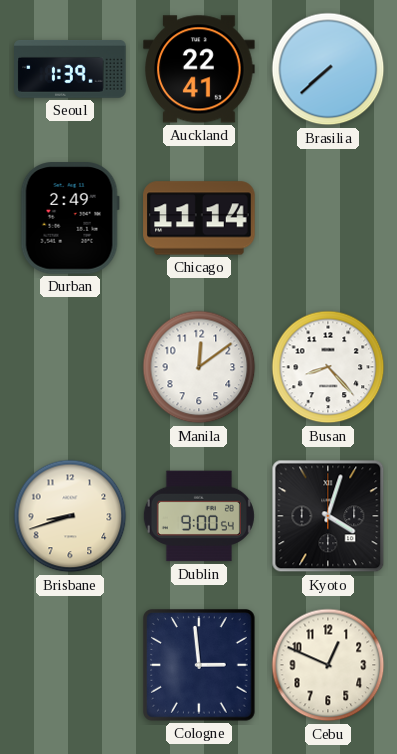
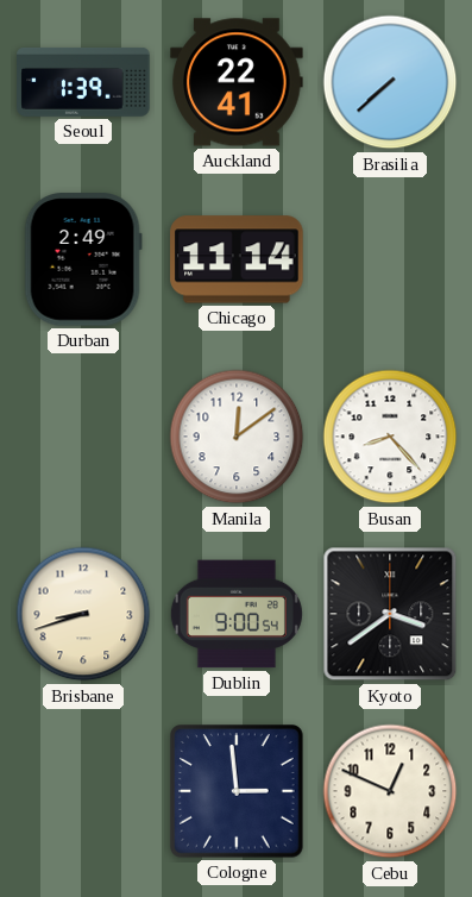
Kyoto: 4:03 -> 3:39
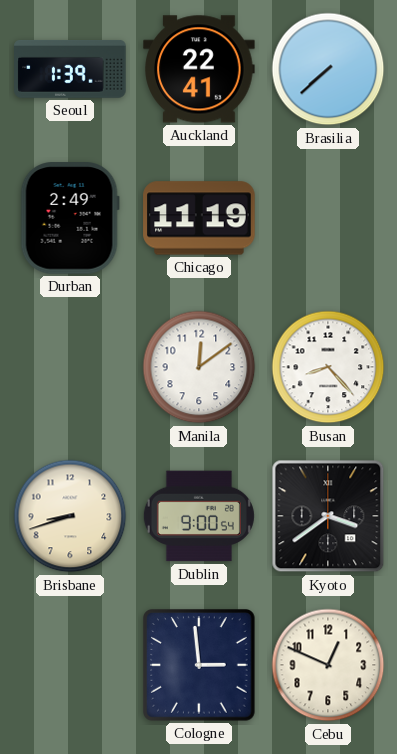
Chicago: 11:14 -> 11:19
